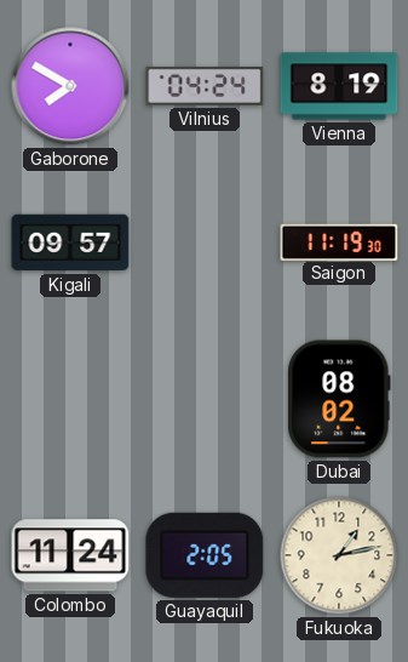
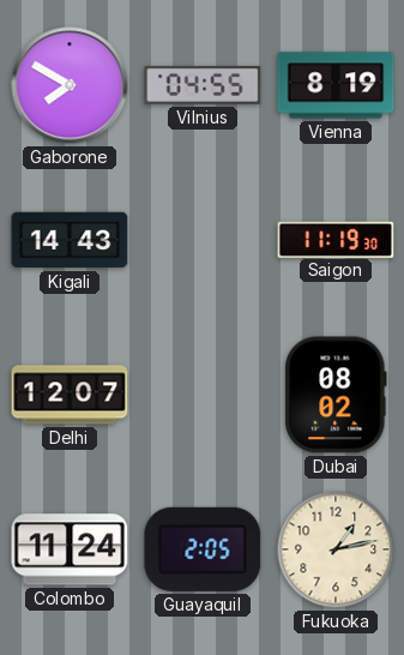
Vilnius: 04:24 -> 04:55
Kigali: 09:57 -> 14:43
Delhi: none -> 12:07
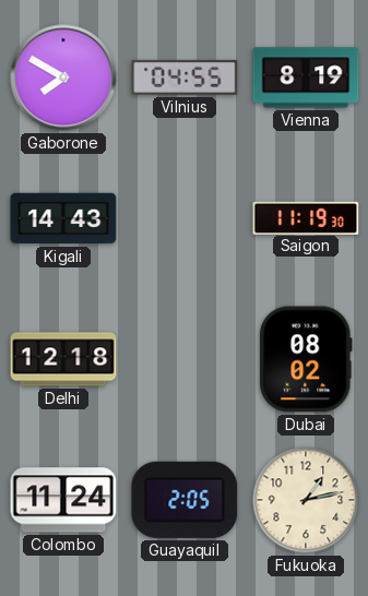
Delhi: 12:07 -> 12:18
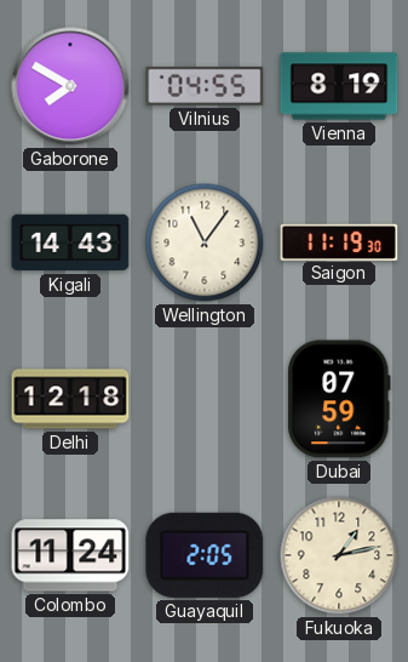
Wellington: none -> 11:06
Dubai: 08:02 -> 07:59
